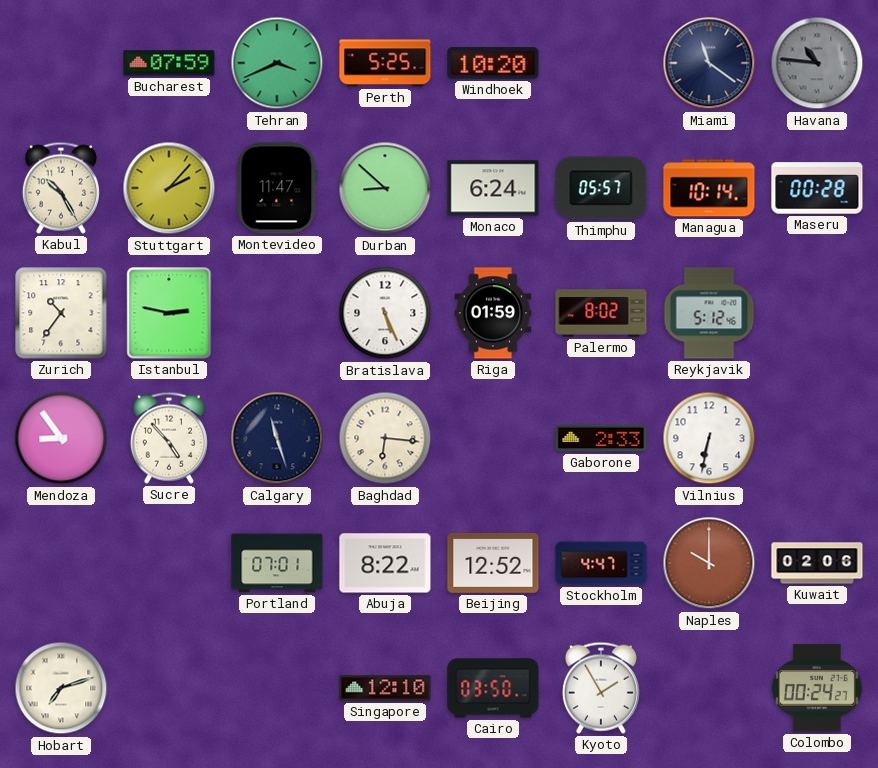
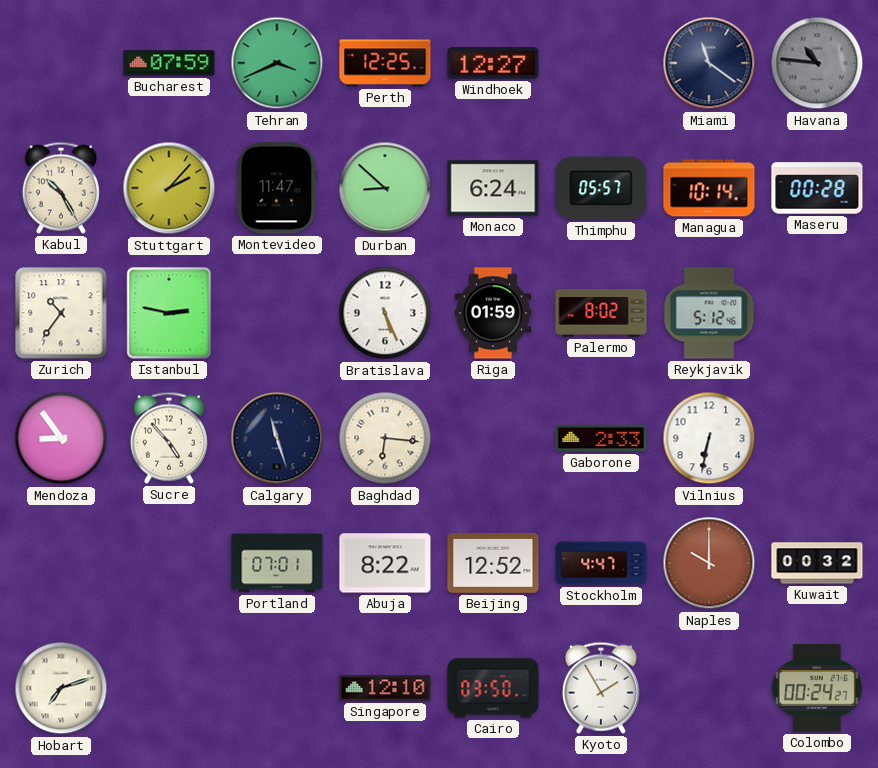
Perth: 5:25 -> 12:25
Windhoek: 10:20 -> 12:27
Kuwait: 02:06 -> 00:32
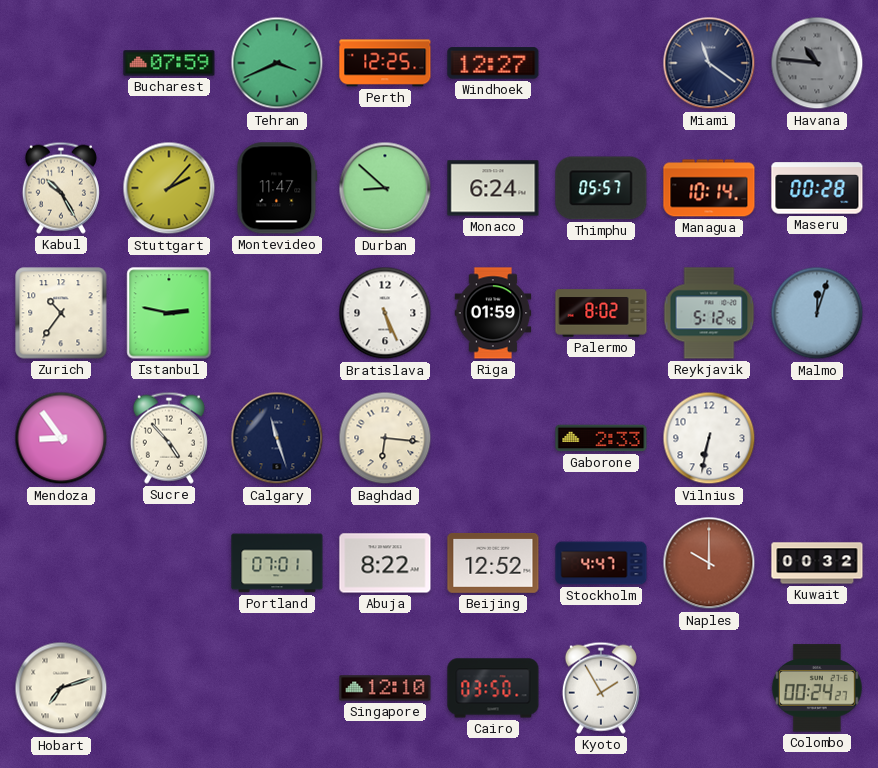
Malmo: none -> 12:03
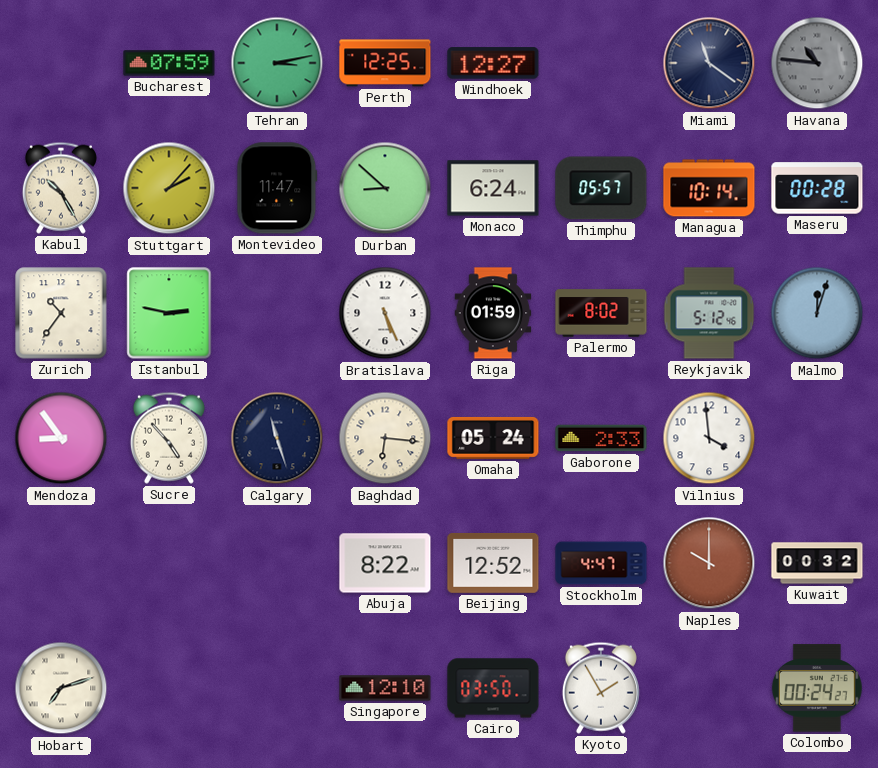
Tehran: 3:41 -> 3:13
Omaha: none -> 05:24
Vilnius: 6:32 -> 3:59
Portland: 07:01 -> none
